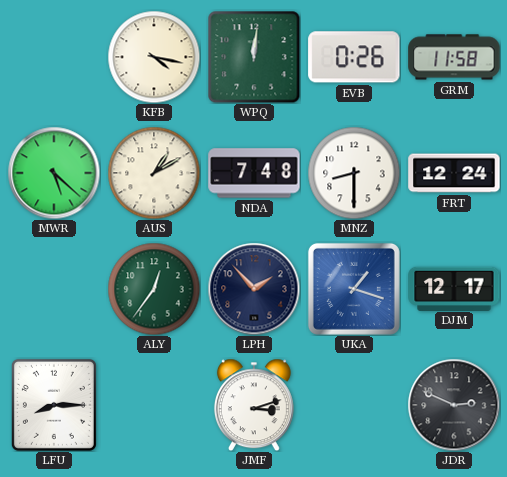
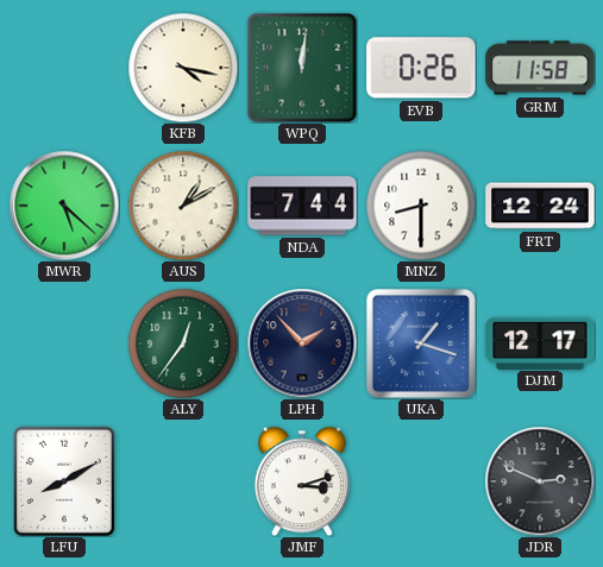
NDA: 7:48 -> 7:44
LFU: 8:15 -> 8:10
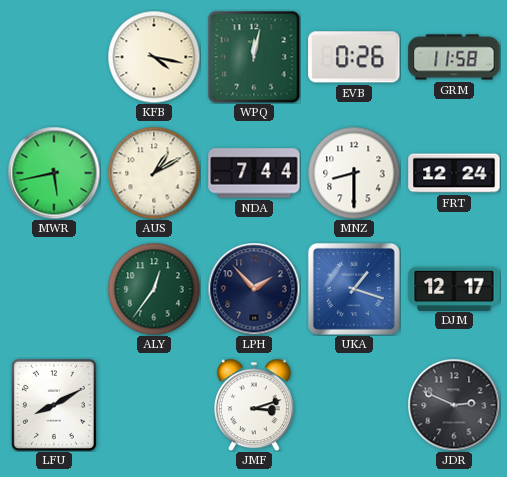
WPQ: 12:01 -> 12:02
MWR: 5:22 -> 5:43
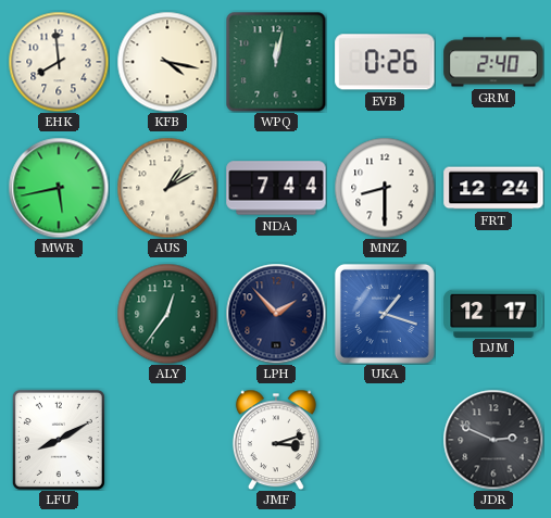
EHK: none -> 7:59
GRM: 11:58 -> 2:40
